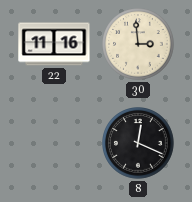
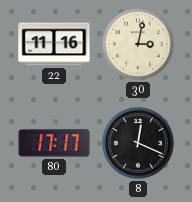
30: 2:59 -> 3:02
80: none -> 17:17
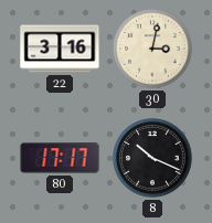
22: 11:16 -> 3:16
8: 12:19 -> 10:19
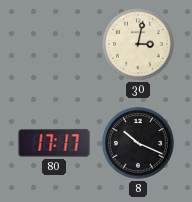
22: 3:16 -> none
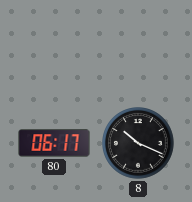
30: 3:02 -> none
80: 17:17 -> 06:17
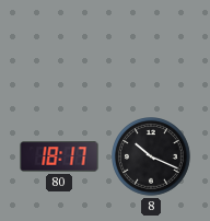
80: 06:17 -> 18:17
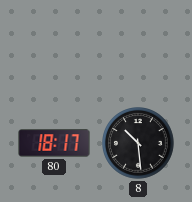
8: 10:19 -> 10:29
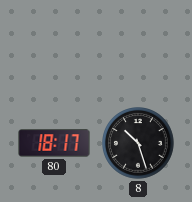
8: 10:29 -> 10:27
